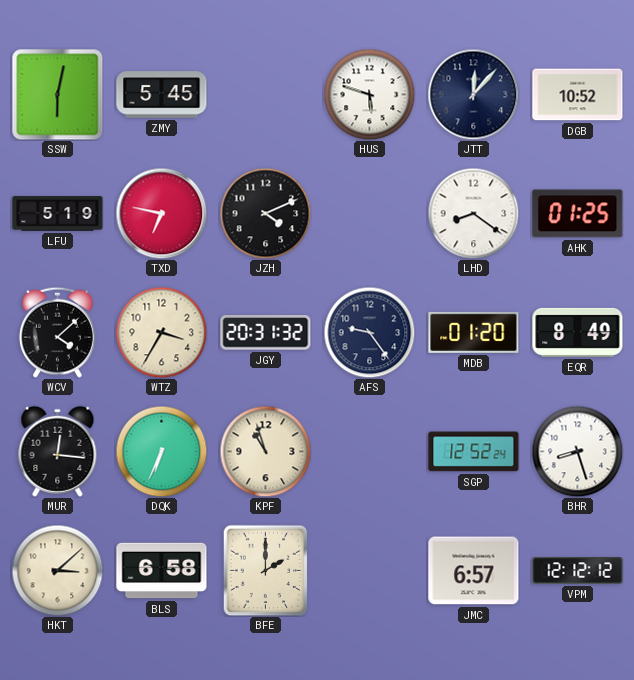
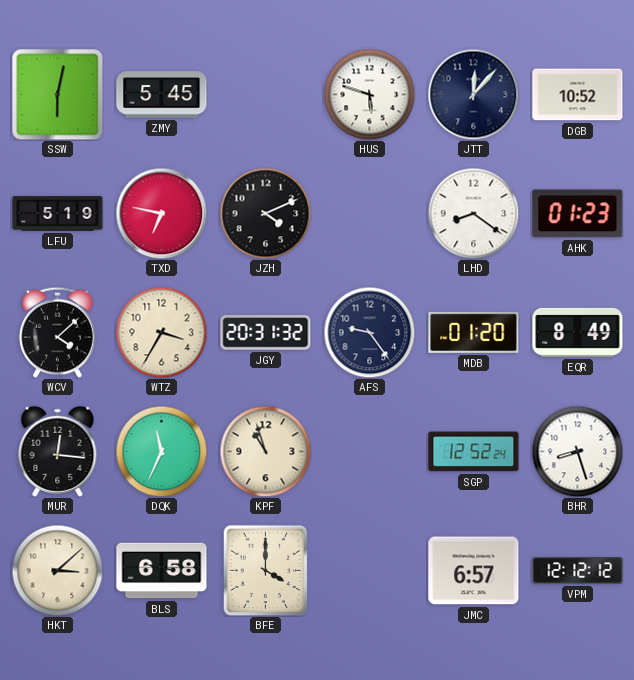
AHK: 01:25 -> 01:23
DQK: 6:34 -> 11:34
BFE: 2:00 -> 4:00
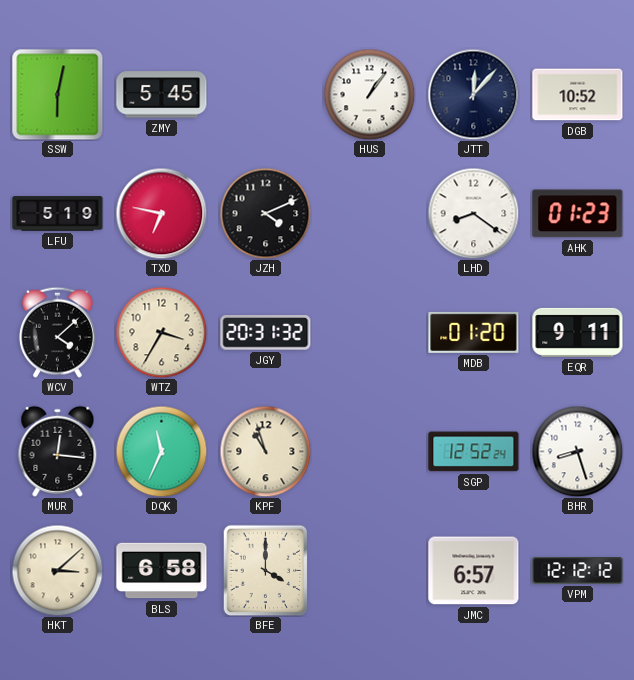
HUS: 5:48 -> 1:06
AFS: 9:24 -> none
EQR: 8:49 -> 9:11
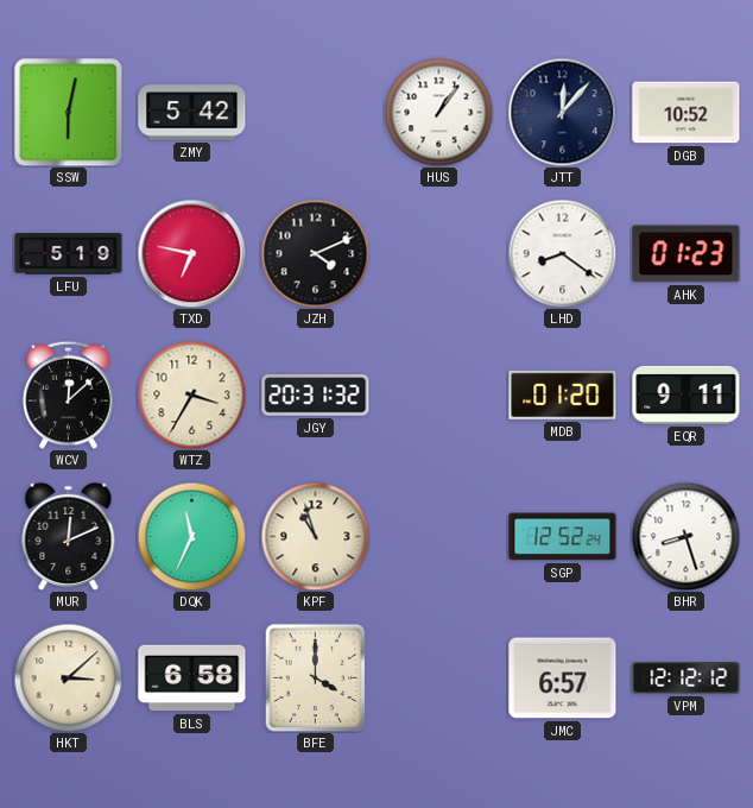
ZMY: 5:45 -> 5:42
WCV: 4:08 -> 12:08
MUR: 12:16 -> 12:11
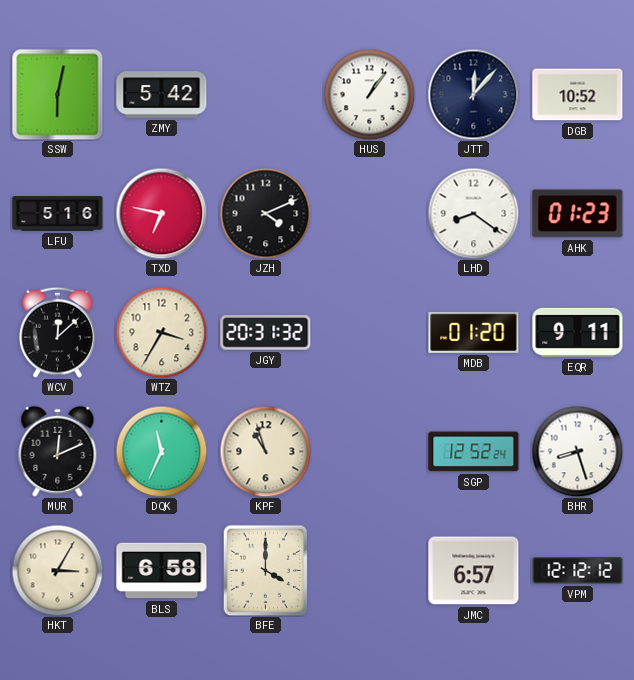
LFU: 5:19 -> 5:16
HKT: 3:08 -> 3:05
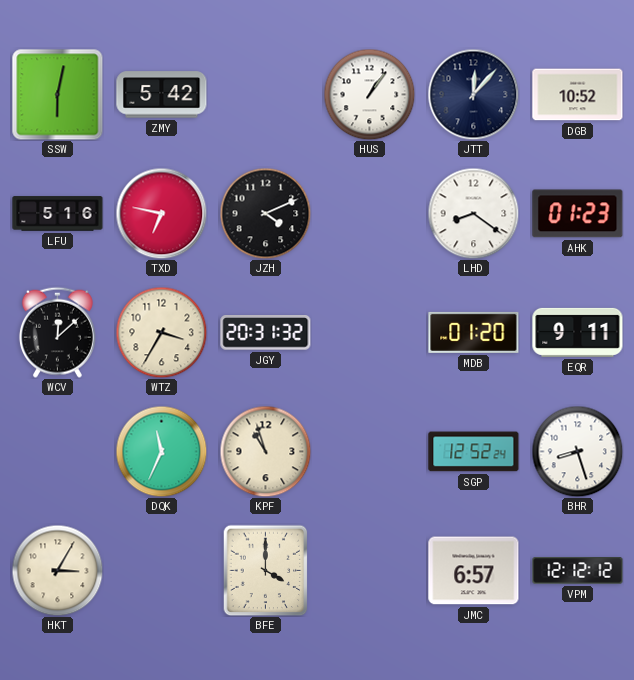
MUR: 12:11 -> none
BLS: 6:58 -> none
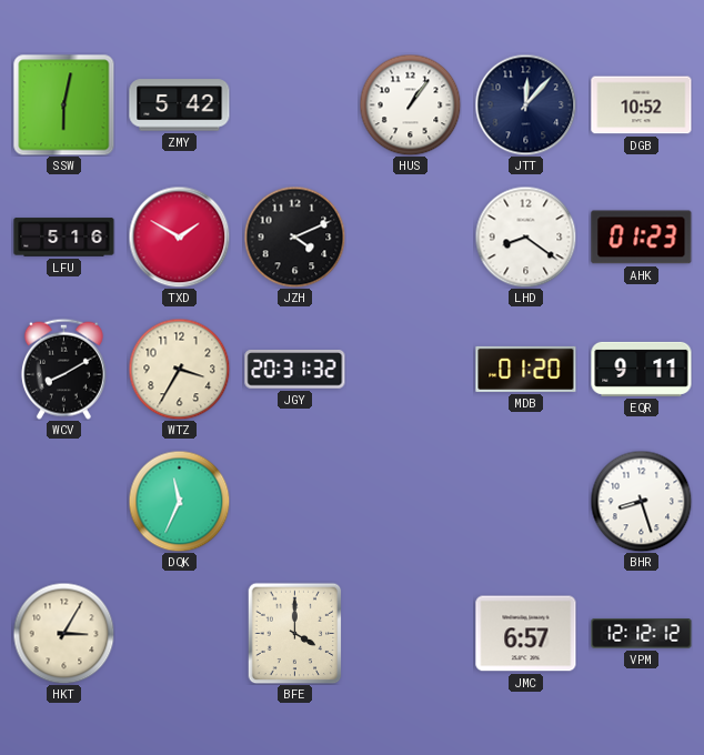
TXD: 6:47 -> 1:50
WCV: 12:08 -> 8:10
KPF: 10:57 -> none
SGP: 12:52 -> none
